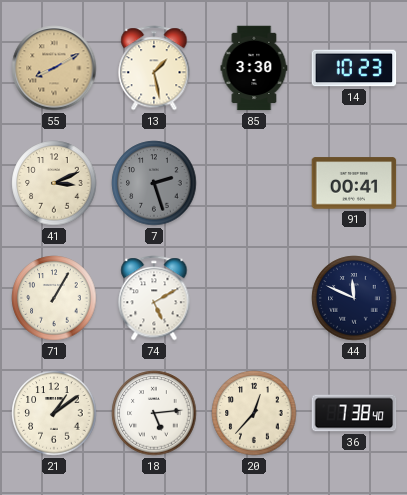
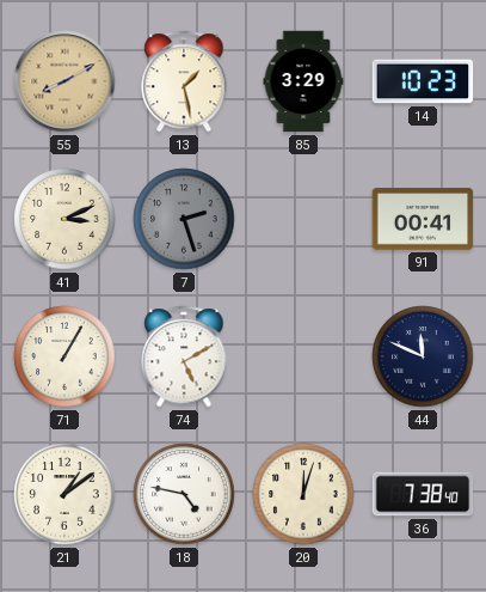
85: 3:30 -> 3:29
18: 5:14 -> 4:47
20: 12:37 -> 12:03
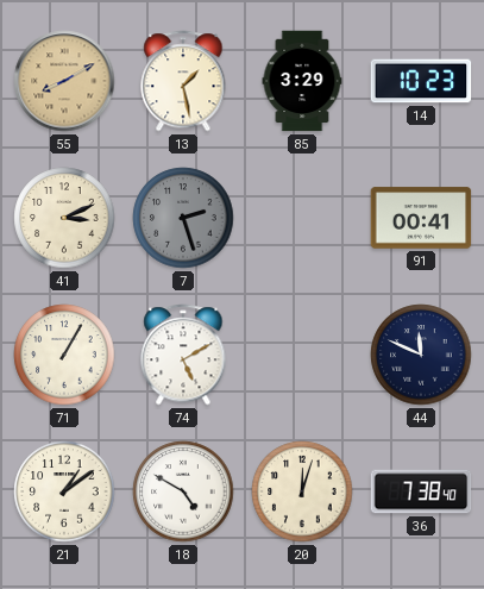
18: 4:47 -> 4:50
